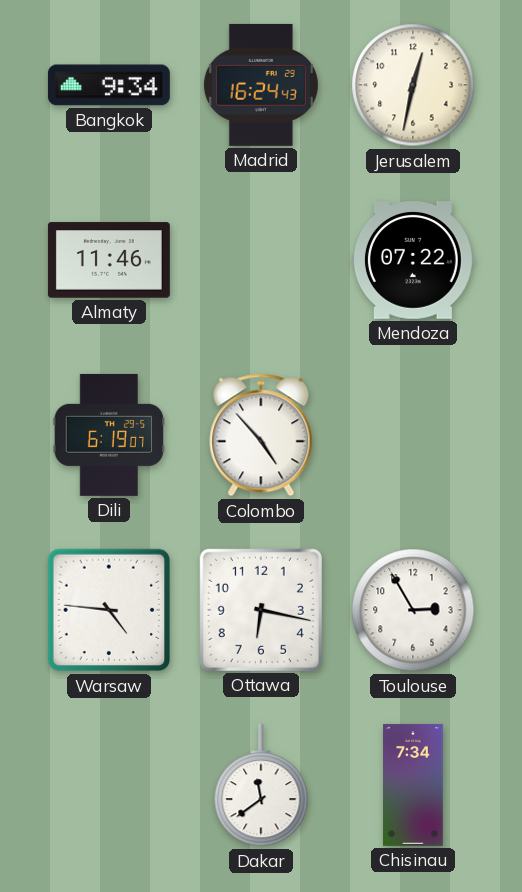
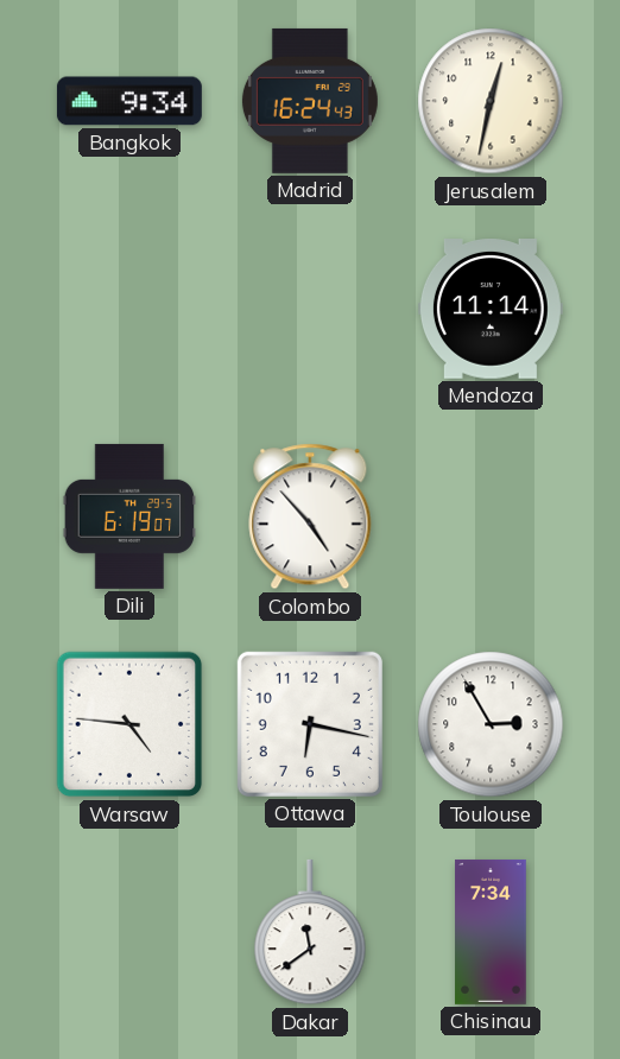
Almaty: 11:46 -> none
Mendoza: 07:22 -> 11:14
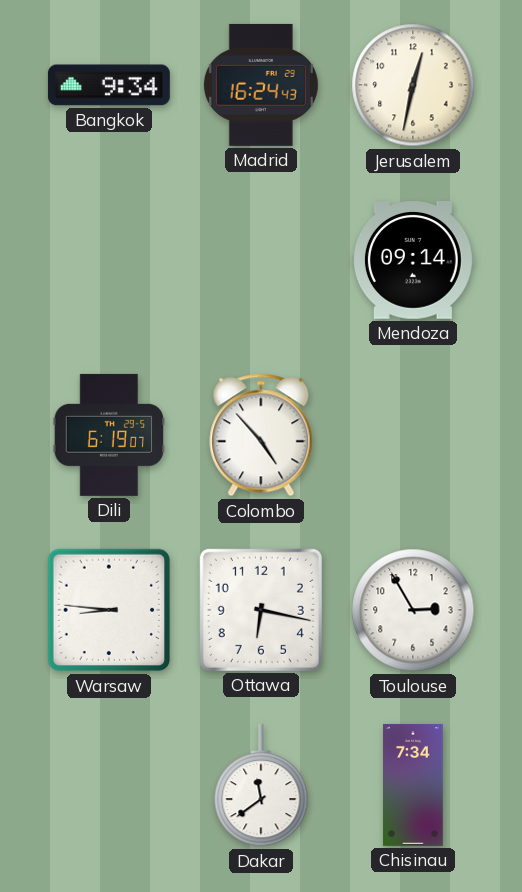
Mendoza: 11:14 -> 09:14
Warsaw: 4:46 -> 8:46
